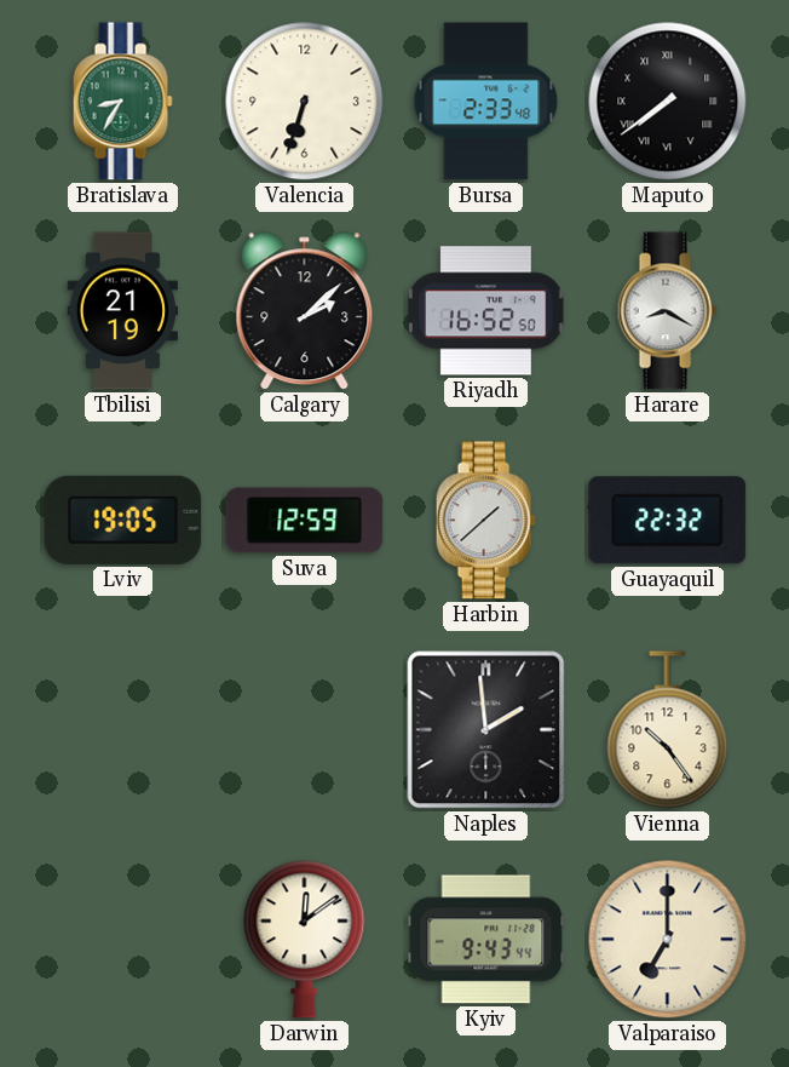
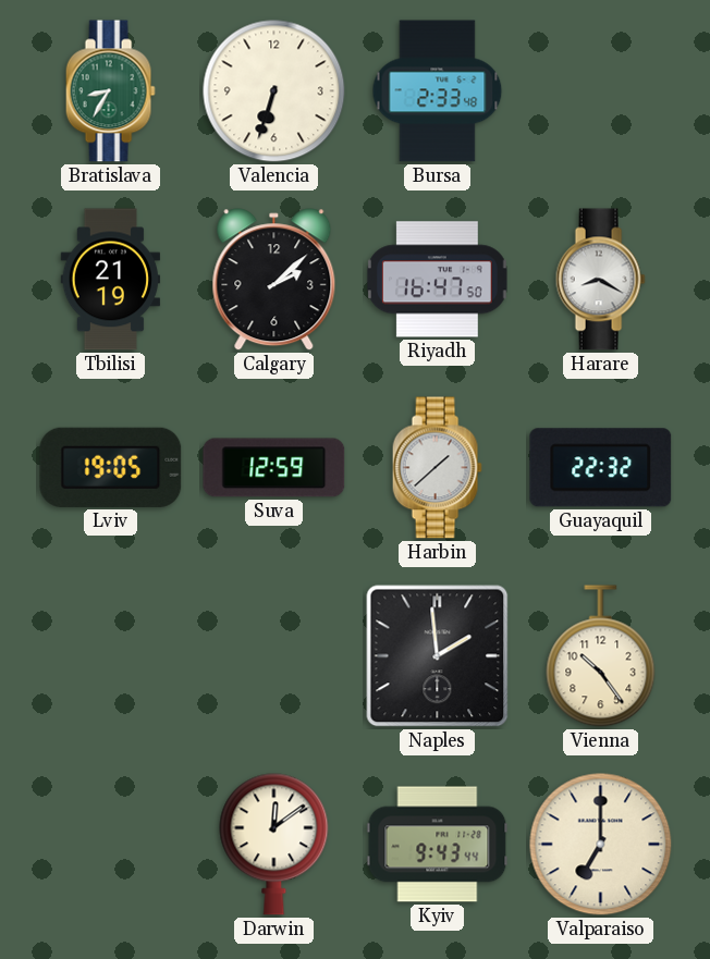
Maputo: 7:39 -> none
Riyadh: 16:52 -> 16:47
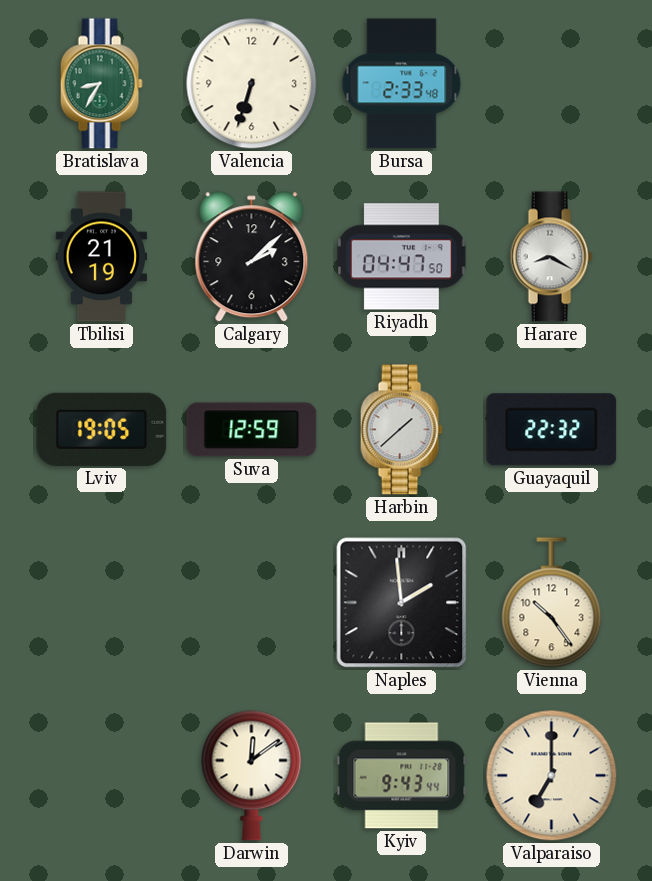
Riyadh: 16:47 -> 04:47
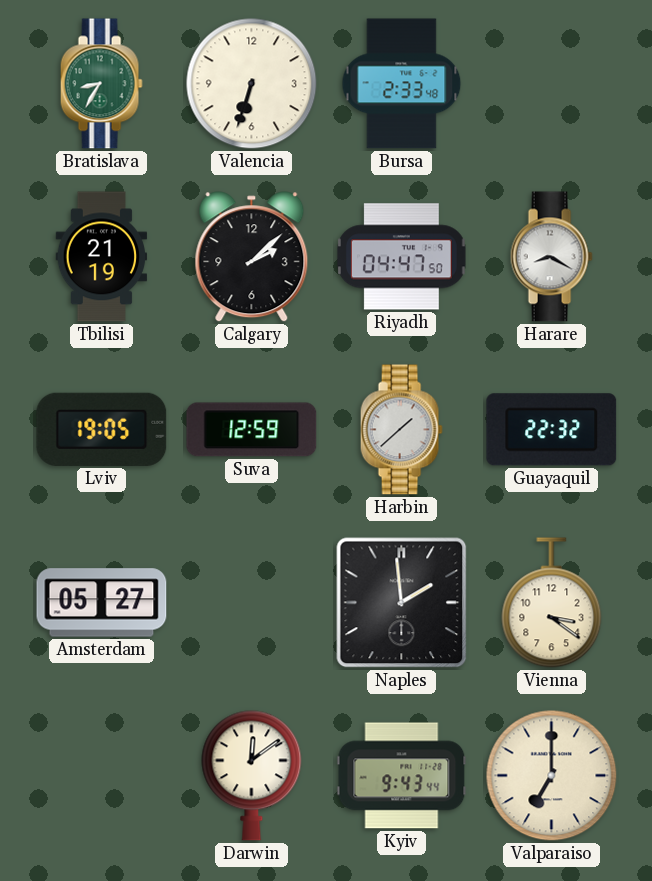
Amsterdam: none -> 05:27
Vienna: 10:24 -> 3:21
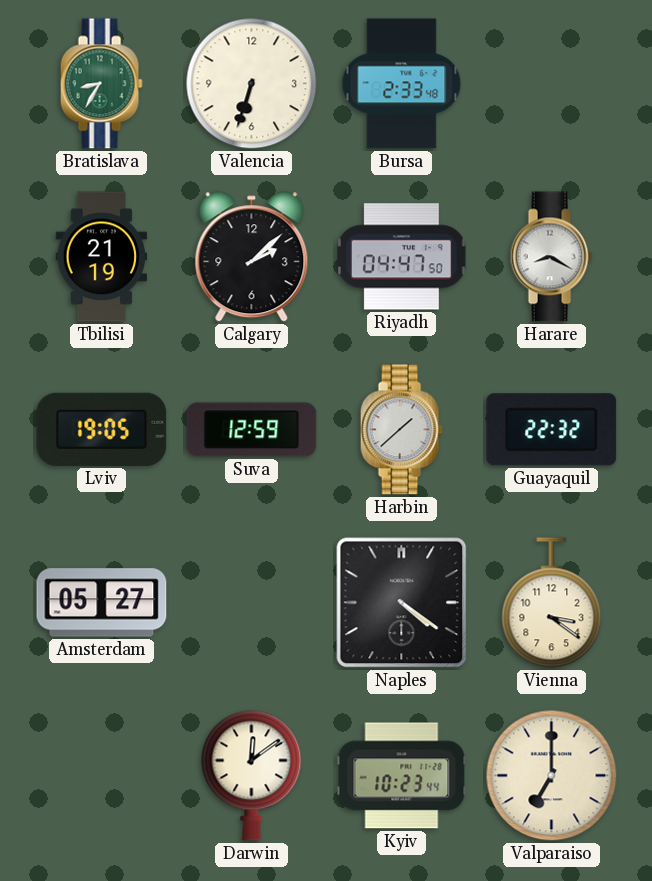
Naples: 1:59 -> 4:21
Kyiv: 9:43 -> 10:23
